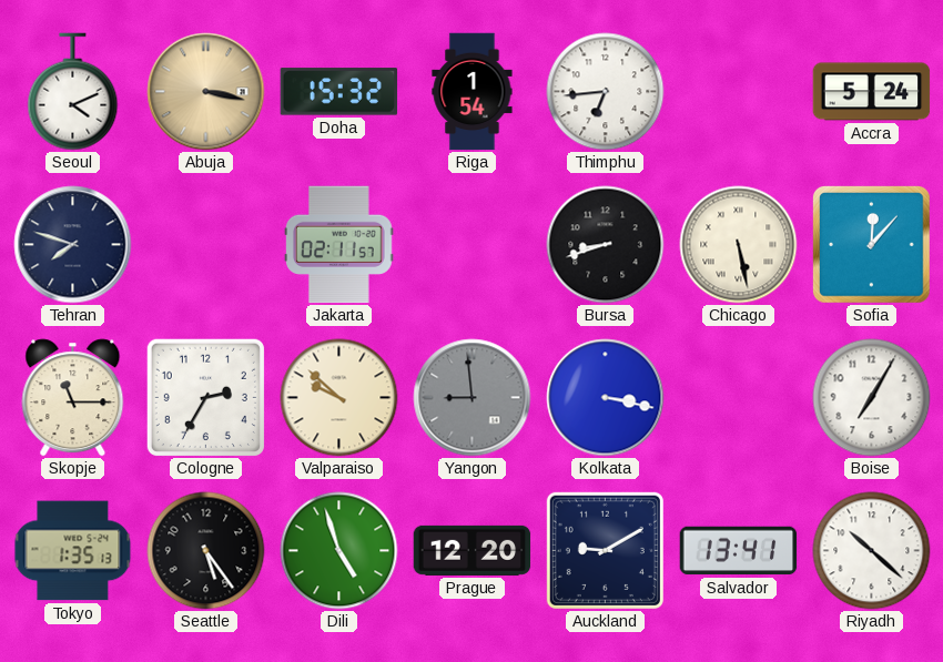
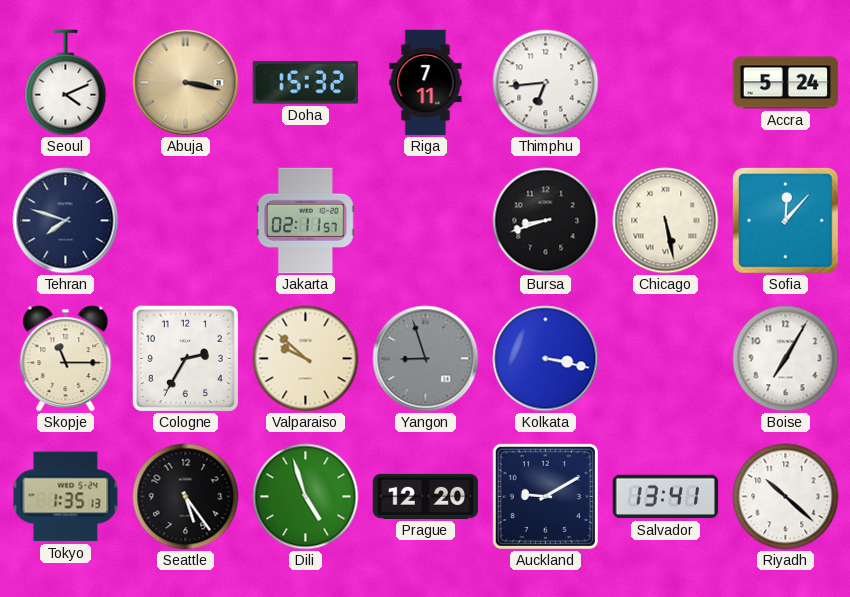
Riga: 1:54 -> 7:11
Yangon: 8:59 -> 8:57
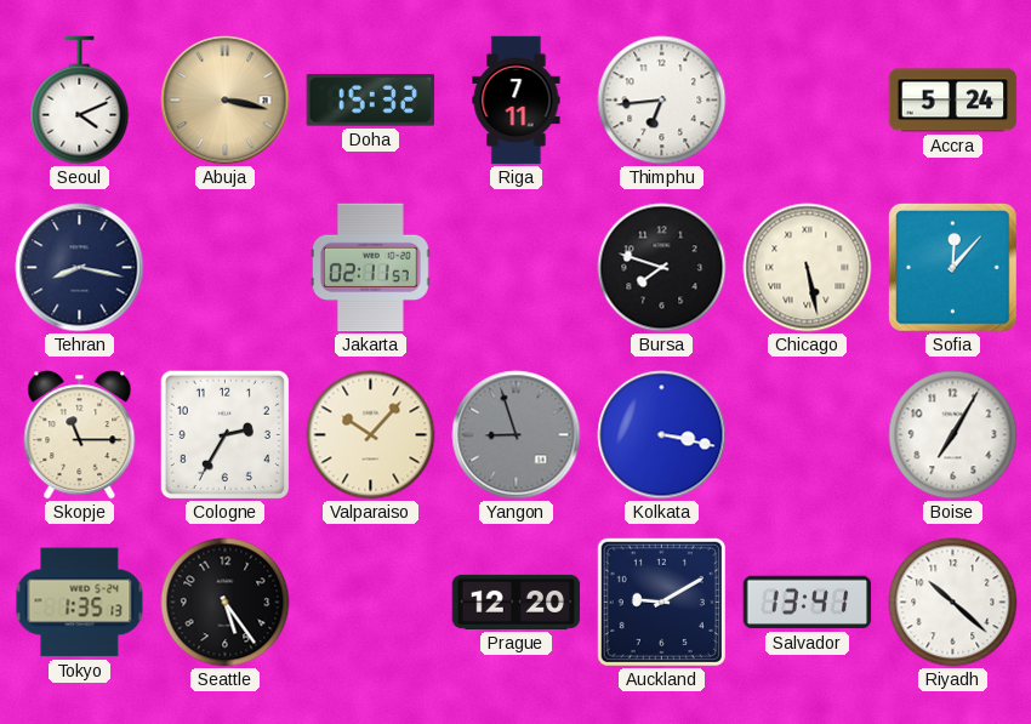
Tehran: 7:48 -> 8:17
Bursa: 8:42 -> 7:48
Valparaiso: 9:52 -> 10:07
Dili: 4:57 -> none
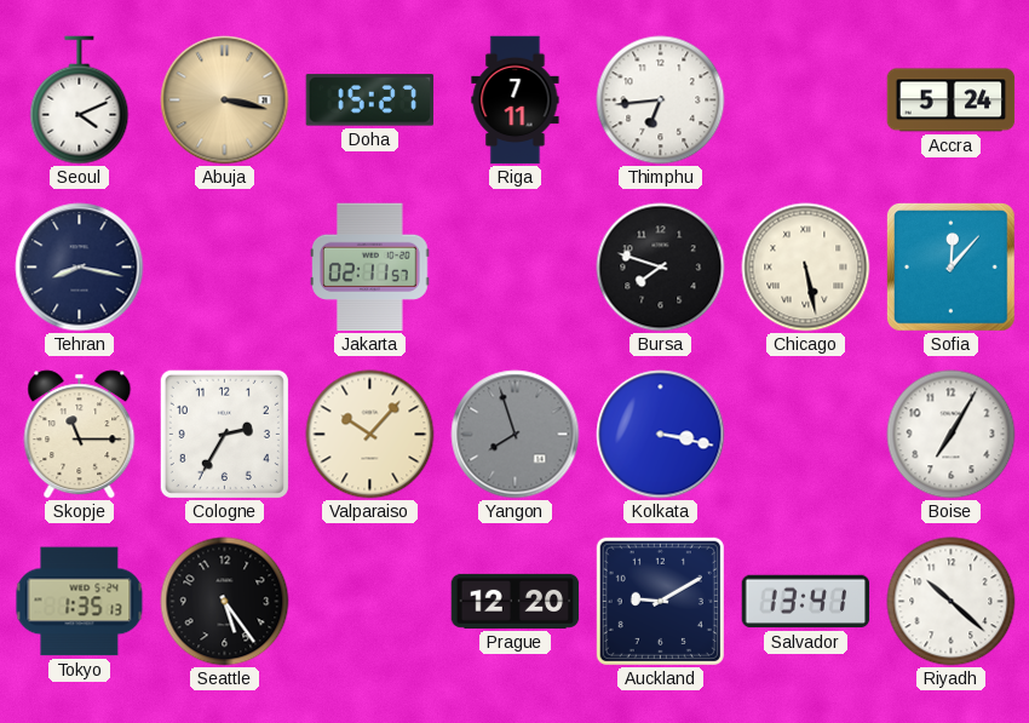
Doha: 15:32 -> 15:27
Yangon: 8:57 -> 7:57
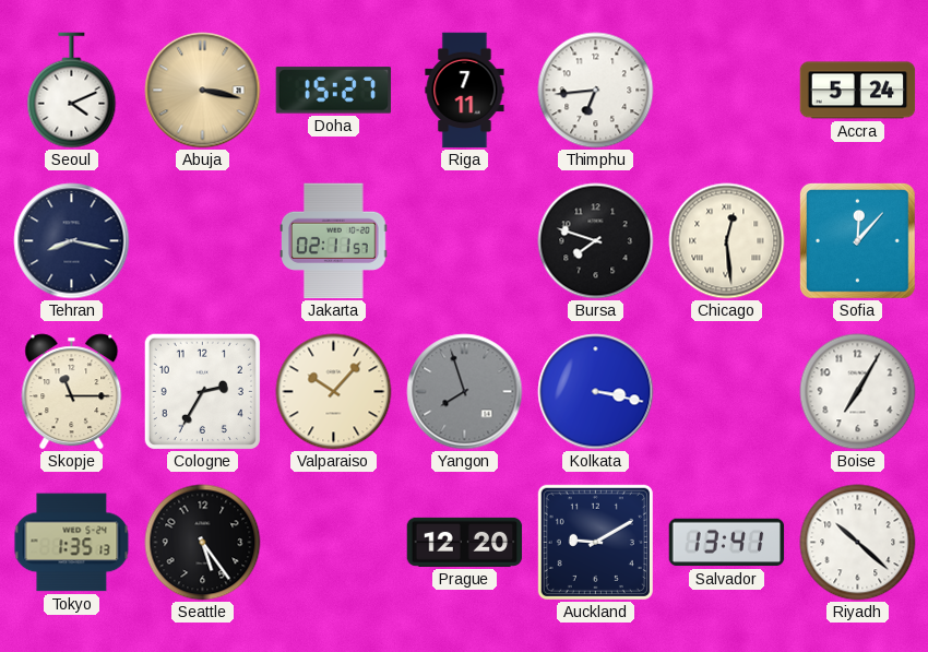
Chicago: 5:28 -> 12:29
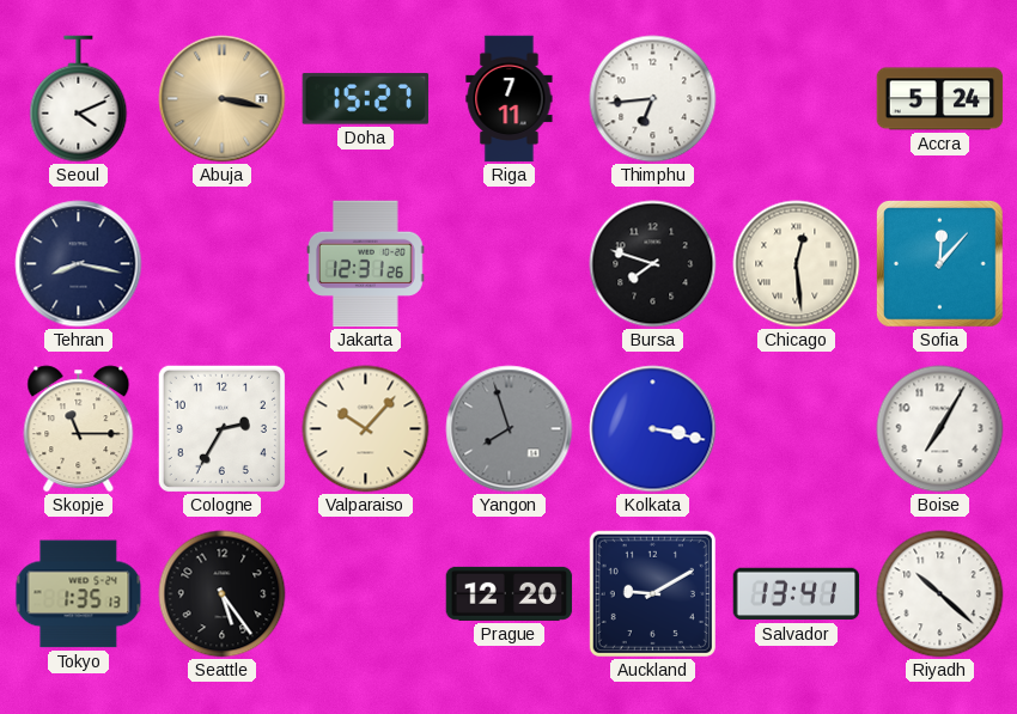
Jakarta: 02:11 -> 12:31
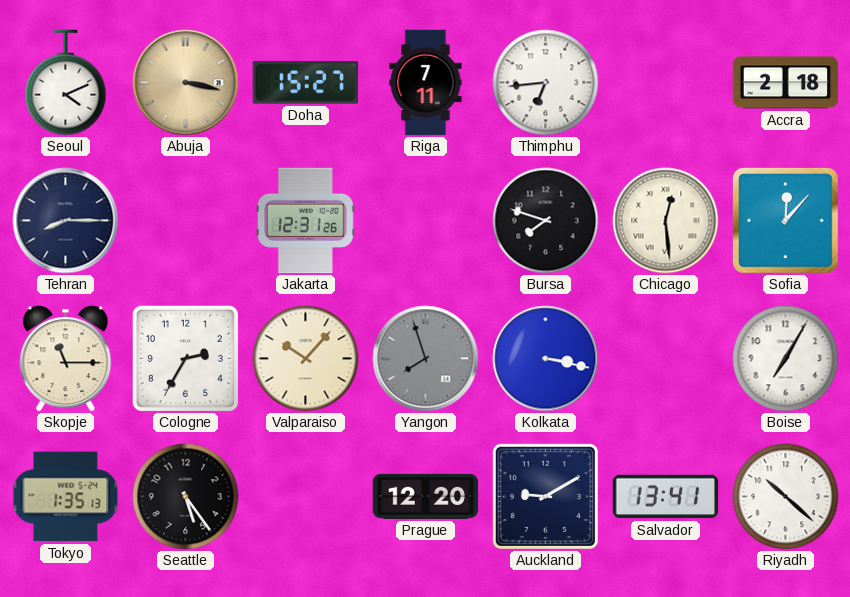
Accra: 5:24 -> 2:18
Tehran: 8:17 -> 8:15
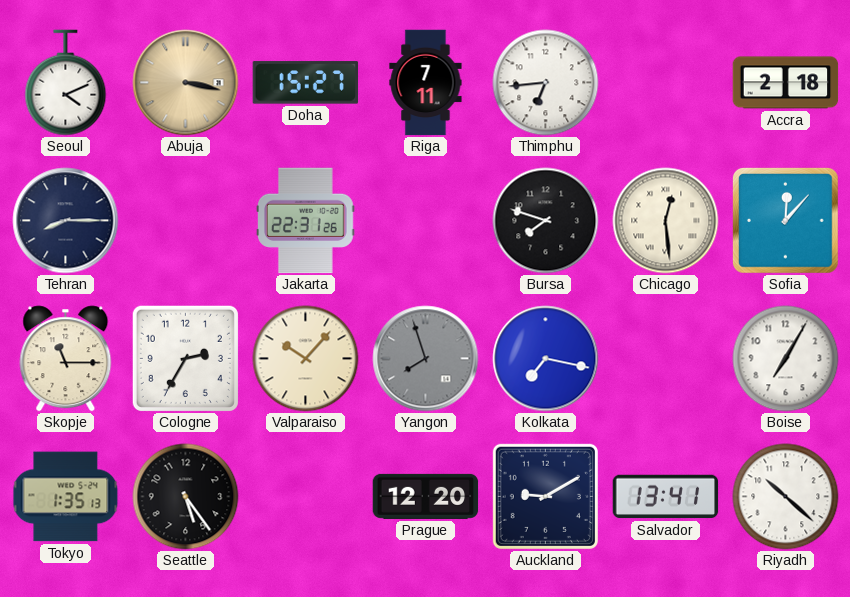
Jakarta: 12:31 -> 22:31
Kolkata: 3:17 -> 7:17
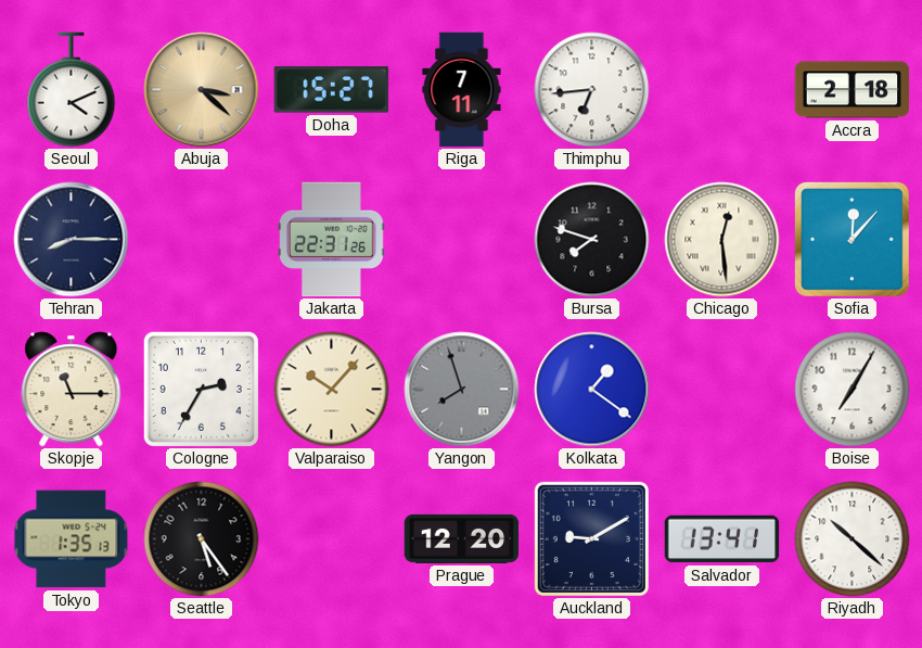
Abuja: 3:17 -> 3:22
Kolkata: 7:17 -> 1:21
